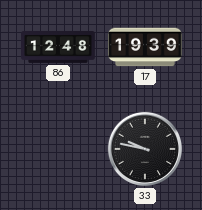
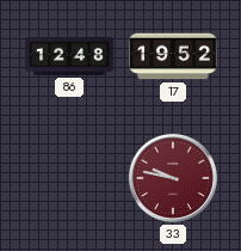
17: 19:39 -> 19:52
33 dial: black -> burgundy
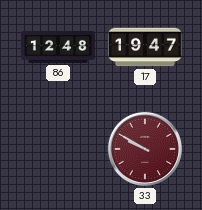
17: 19:52 -> 19:47
33: 9:47 -> 9:50
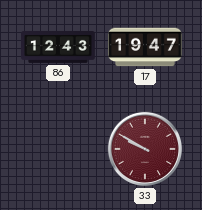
86: 12:48 -> 12:43
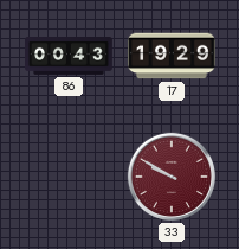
86: 12:43 -> 00:43
17: 19:47 -> 19:29
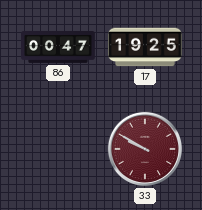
86: 00:43 -> 00:47
17: 19:29 -> 19:25
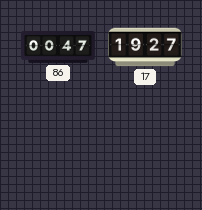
17: 19:25 -> 19:27
33: 9:50 -> none
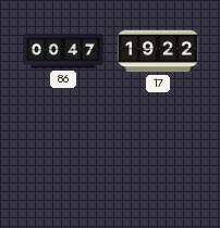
17: 19:27 -> 19:22
